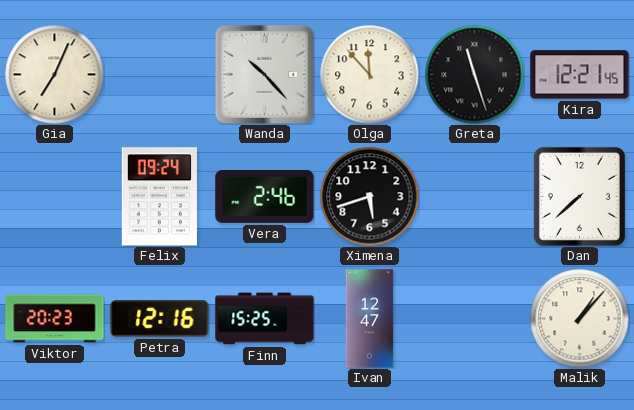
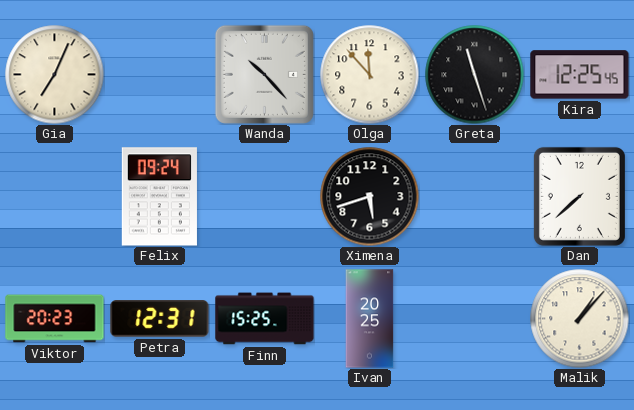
Kira: 12:21 -> 12:25
Vera: 2:46 -> none
Petra: 12:16 -> 12:31
Ivan: 12:47 -> 20:25
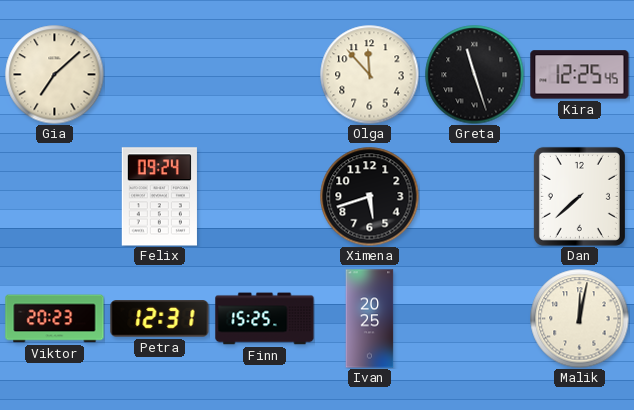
Gia: 7:04 -> 7:08
Wanda: 10:23 -> none
Malik: 1:07 -> 12:02
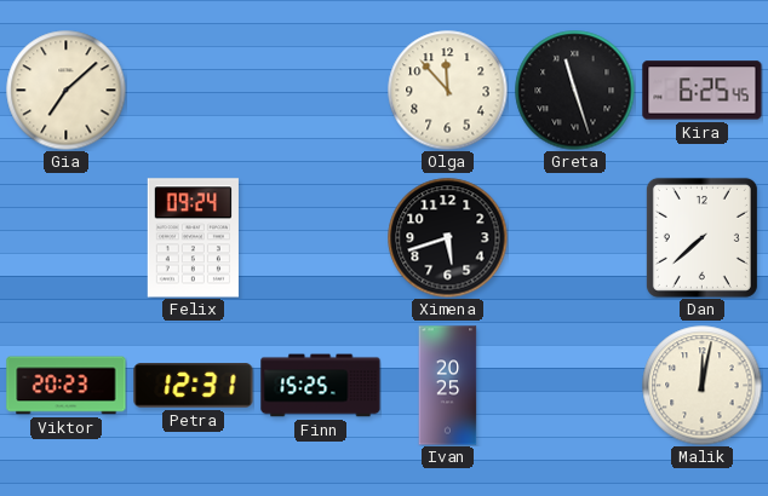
Kira: 12:25 -> 6:25
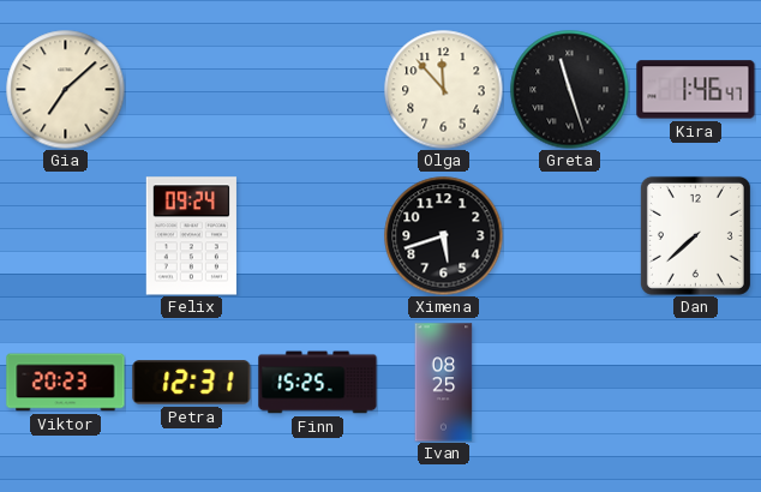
Kira: 6:25 -> 1:46
Ivan: 20:25 -> 08:25
Malik: 12:02 -> none
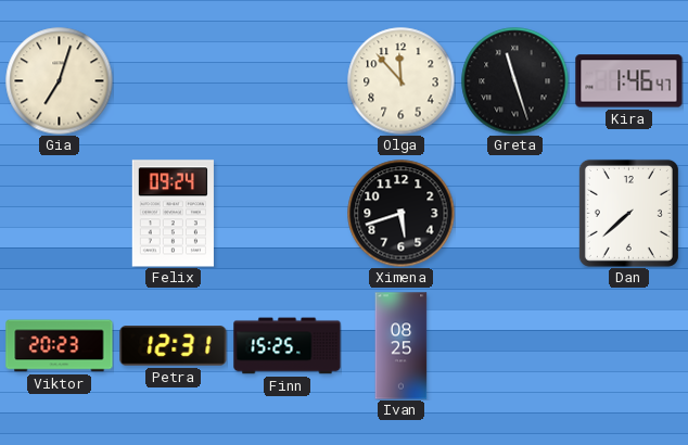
Gia: 7:08 -> 7:03
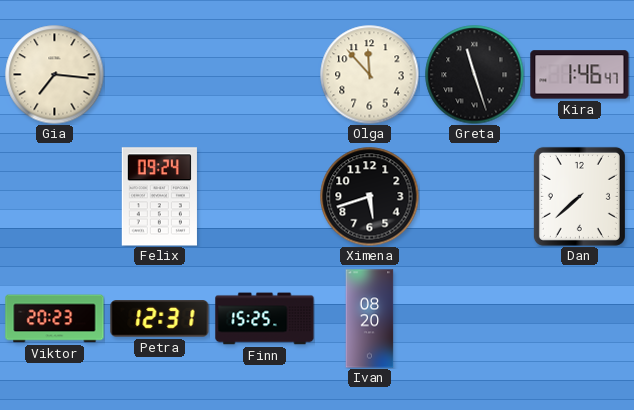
Gia: 7:03 -> 7:16
Ivan: 08:25 -> 08:20
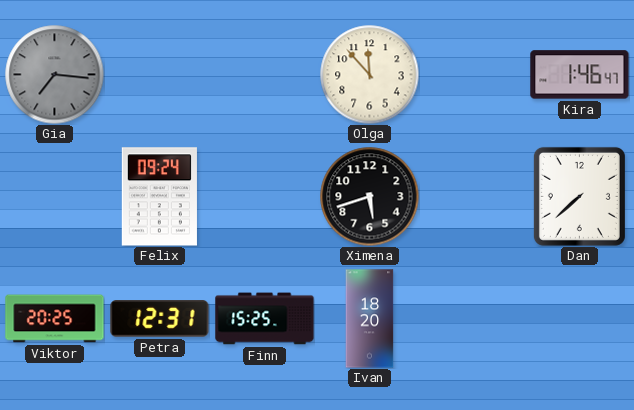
Gia dial: cream -> grey
Greta: 11:27 -> none
Viktor: 20:23 -> 20:25
Ivan: 08:20 -> 18:20
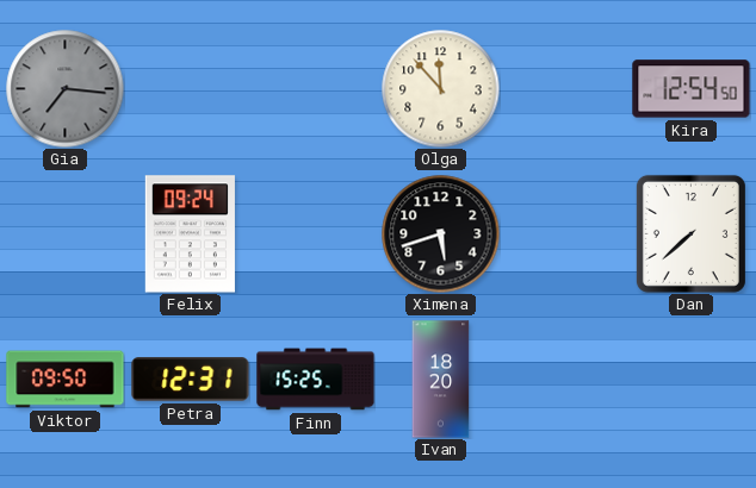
Kira: 1:46 -> 12:54
Viktor: 20:25 -> 09:50
